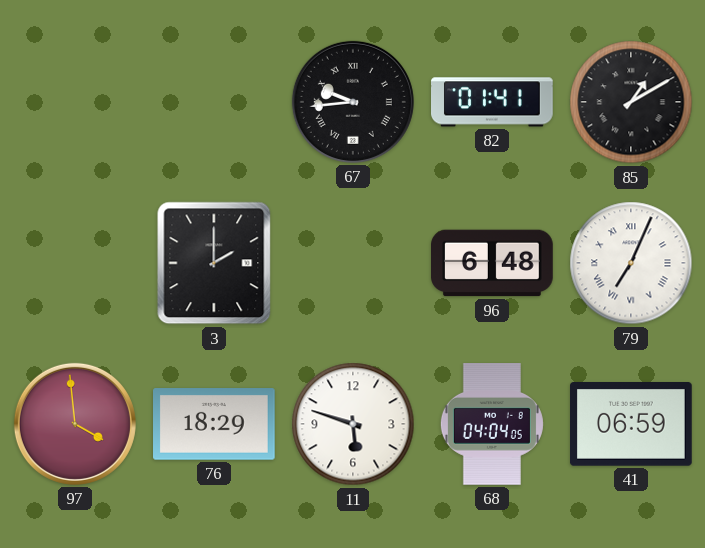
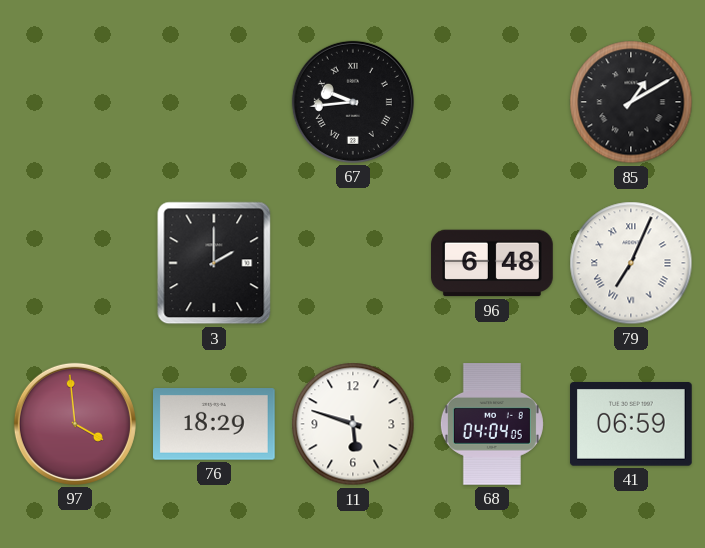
82: 01:41 -> none
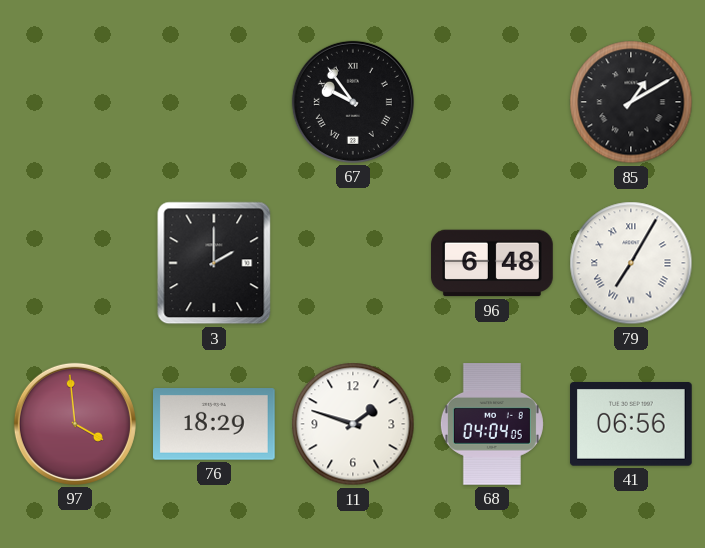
67: 9:44 -> 9:54
79: 7:04 -> 7:05
11: 5:48 -> 1:48
41: 06:59 -> 06:56
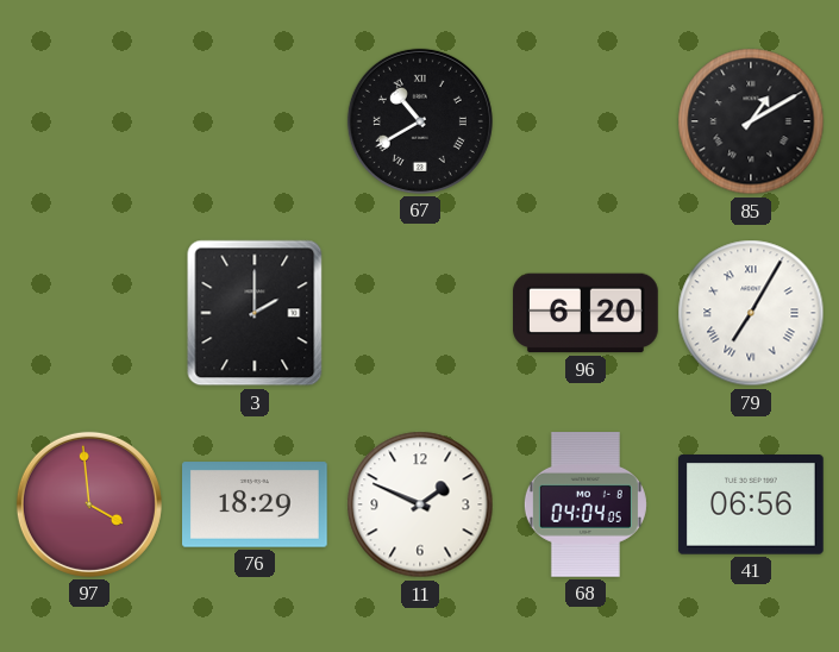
67: 9:54 -> 10:40
96: 6:48 -> 6:20
11: 1:48 -> 1:49
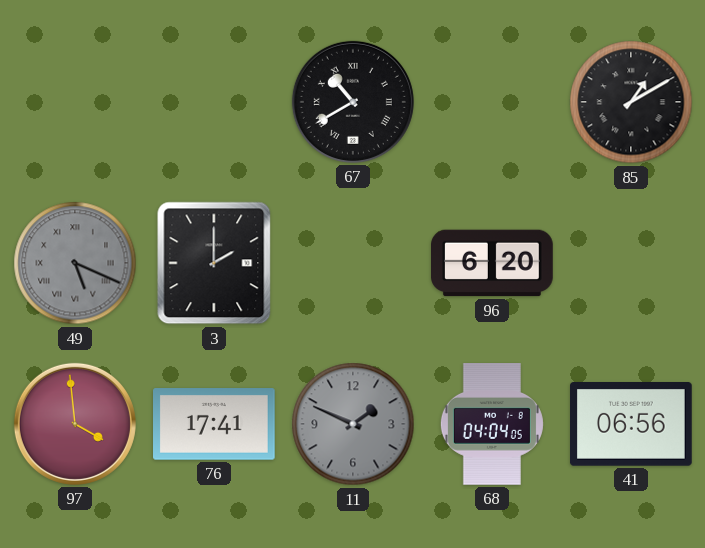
49: none -> 5:19
79: 7:05 -> none
76: 18:29 -> 17:41
11 dial: white -> grey
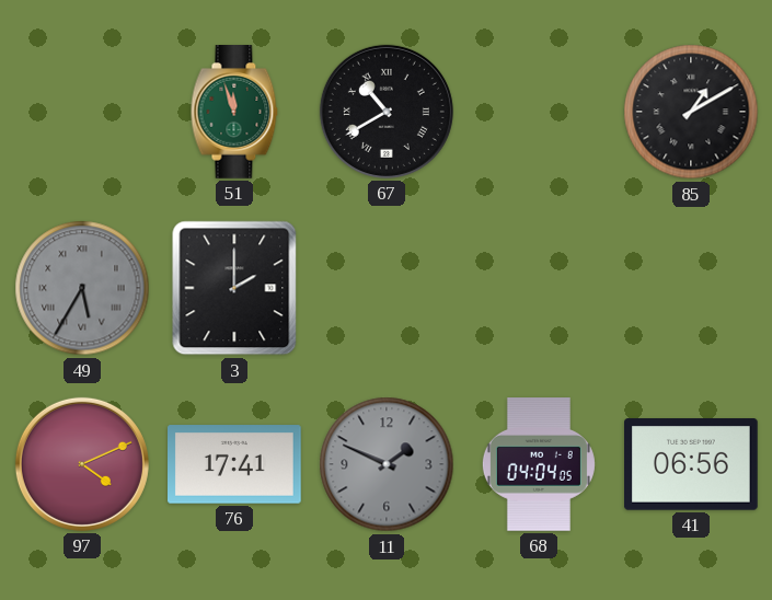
51: none -> 11:57
49: 5:19 -> 5:35
96: 6:20 -> none
97: 3:59 -> 4:11
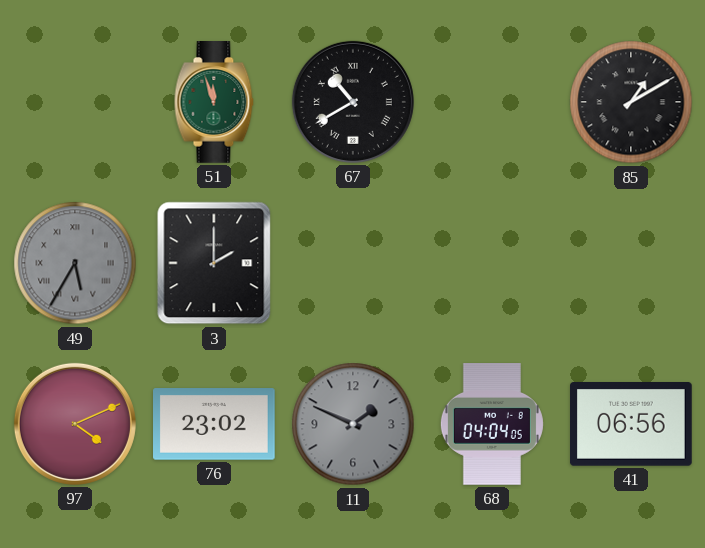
76: 17:41 -> 23:02
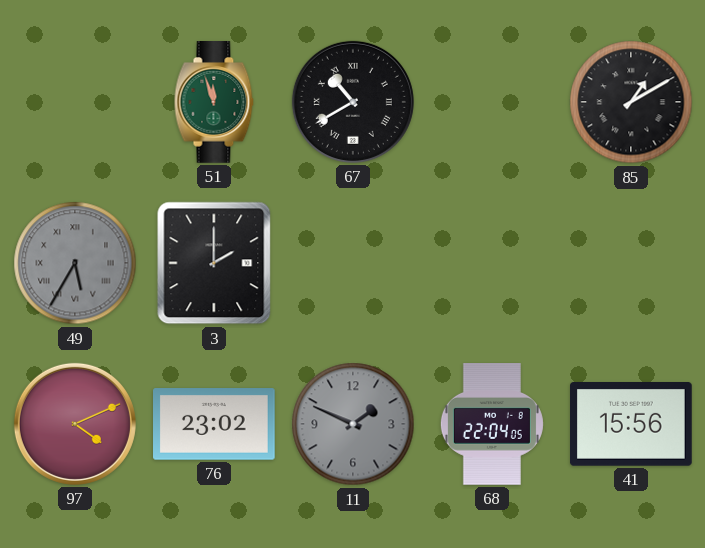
68: 04:04 -> 22:04
41: 06:56 -> 15:56
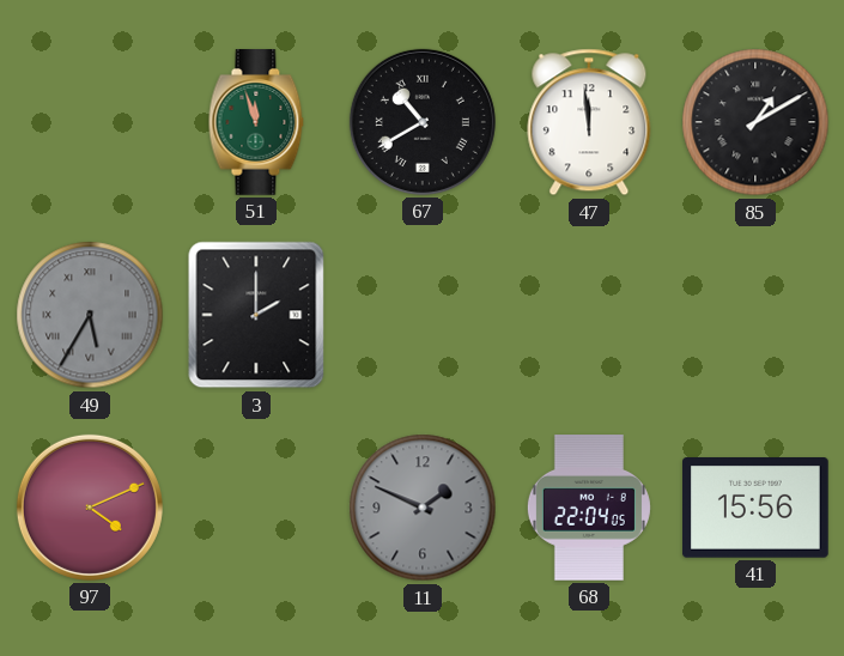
47: none -> 11:59
76: 23:02 -> none
